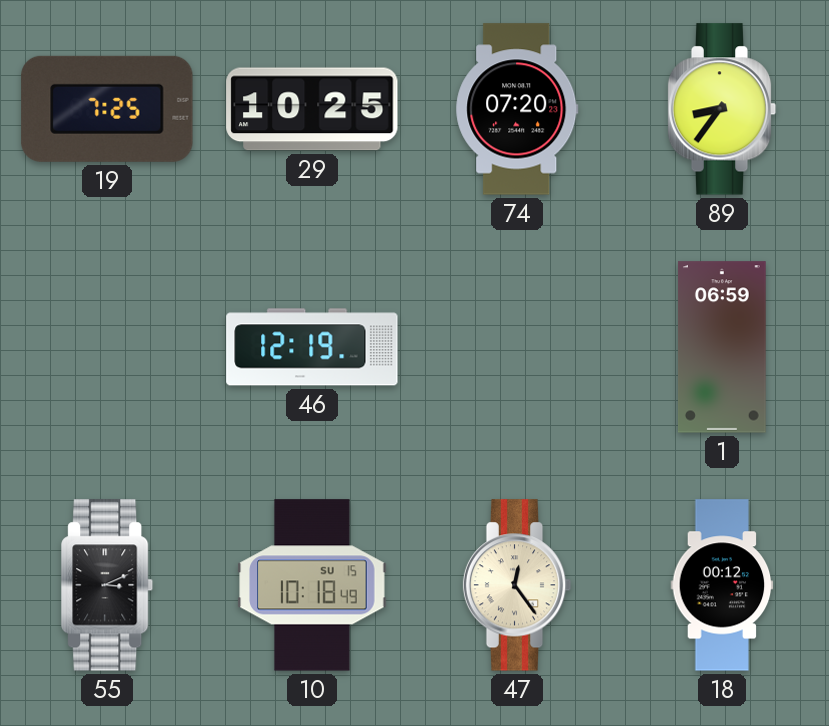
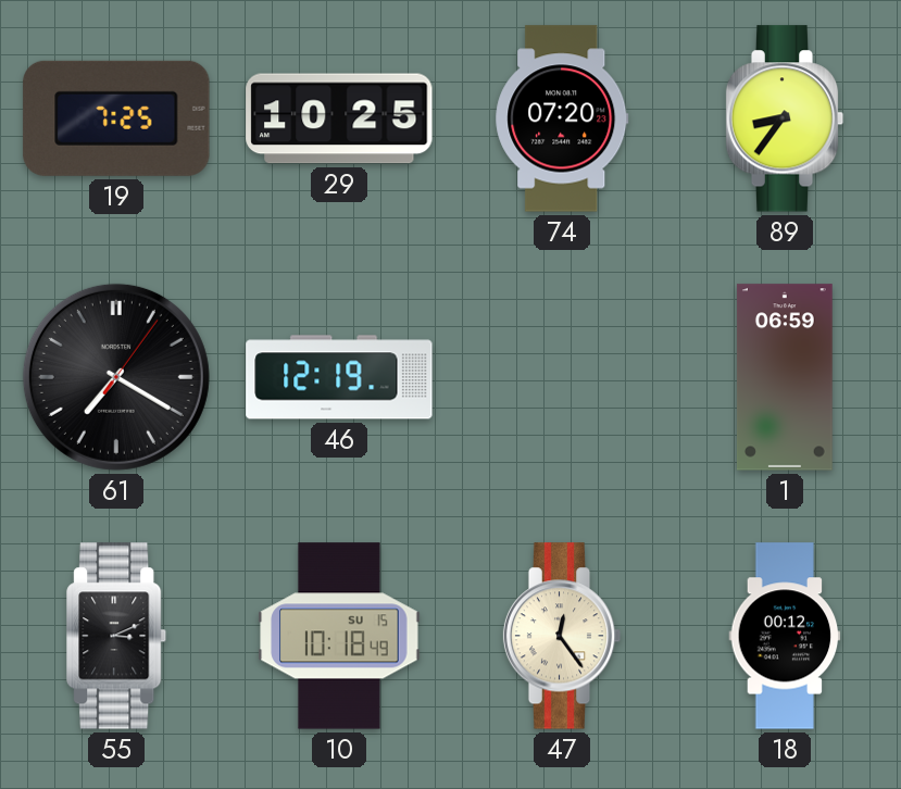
61: none -> 7:20
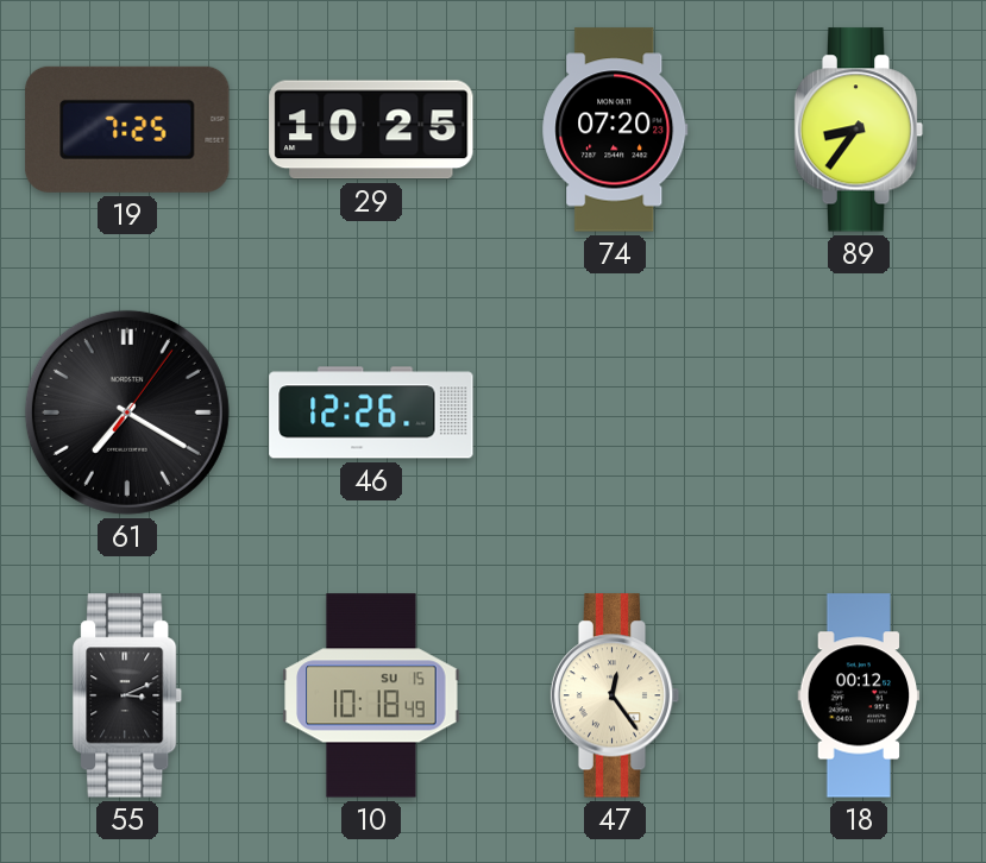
46: 12:19 -> 12:26
1: 06:59 -> none
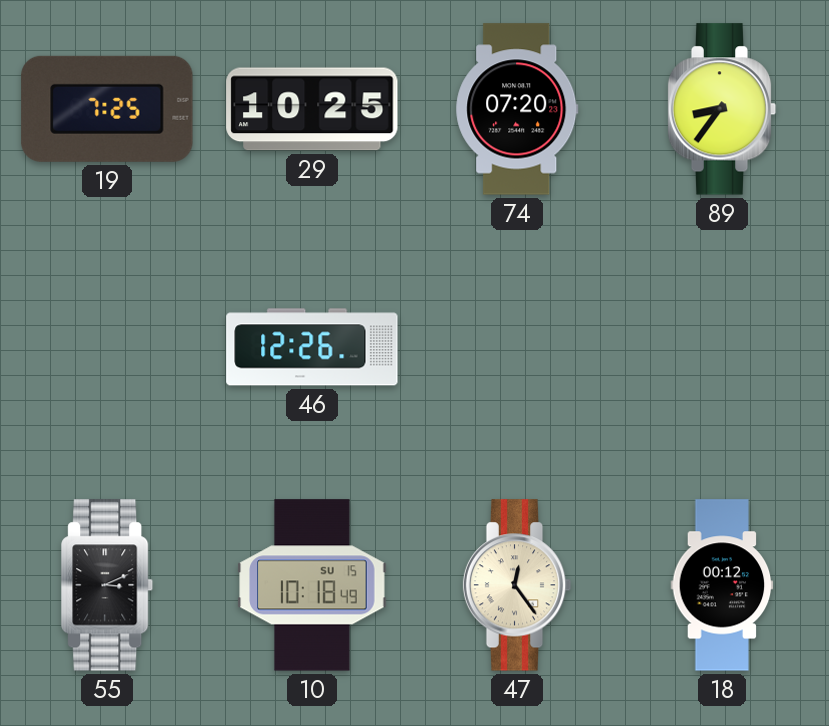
61: 7:20 -> none
